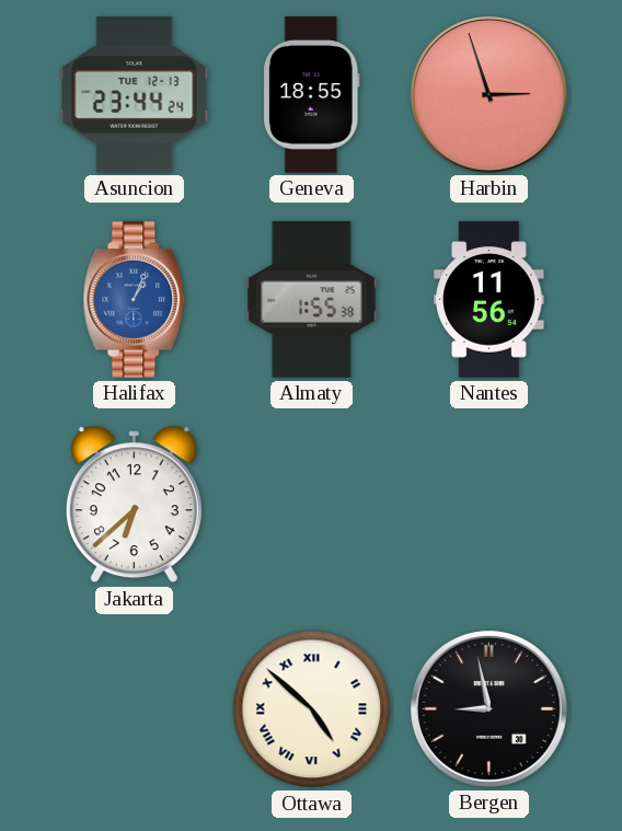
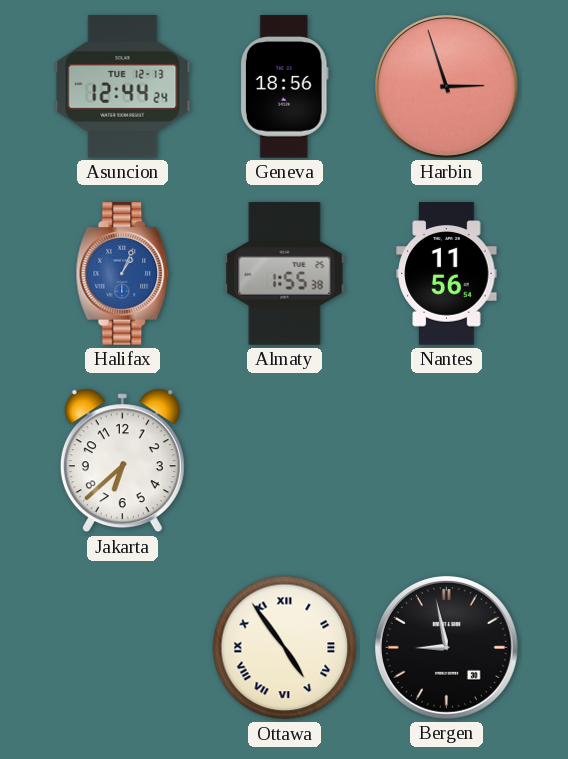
Asuncion: 23:44 -> 12:44
Geneva: 18:55 -> 18:56
Ottawa: 4:52 -> 4:54
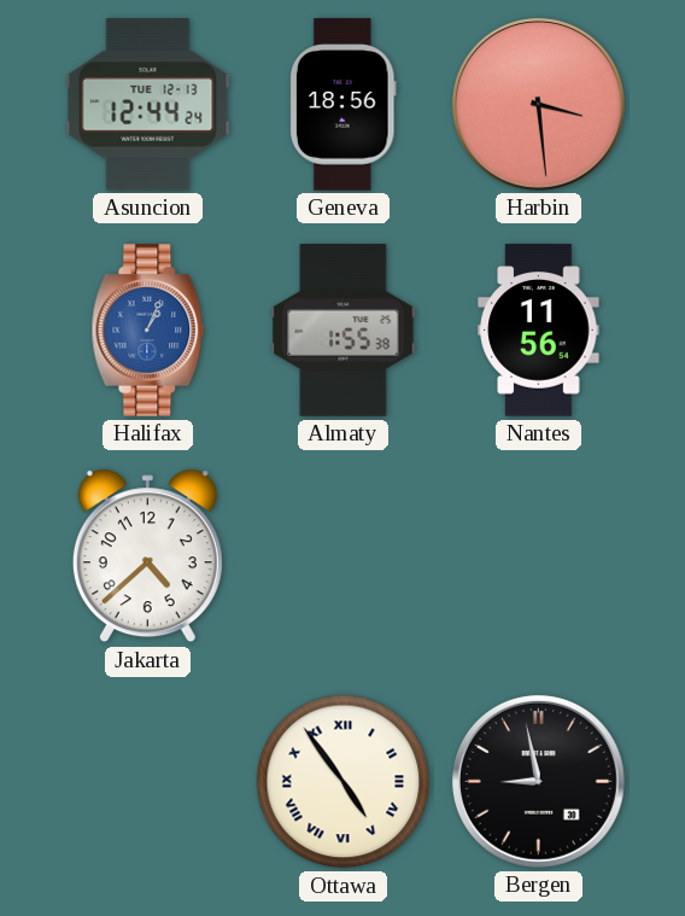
Harbin: 2:57 -> 3:29
Jakarta: 6:38 -> 4:38
